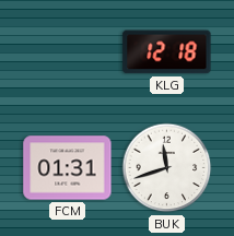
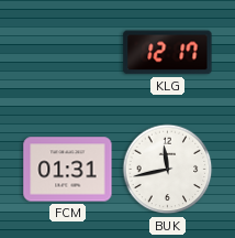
KLG: 12:18 -> 12:17
BUK: 11:42 -> 11:43
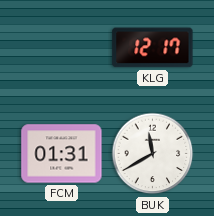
BUK: 11:43 -> 11:40
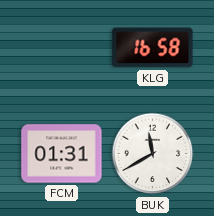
KLG: 12:17 -> 16:58
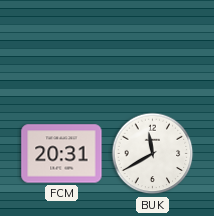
KLG: 16:58 -> none
FCM: 01:31 -> 20:31
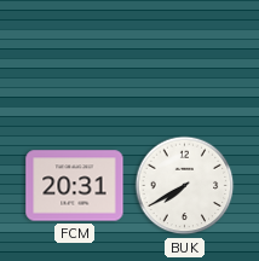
BUK: 11:40 -> 7:40
